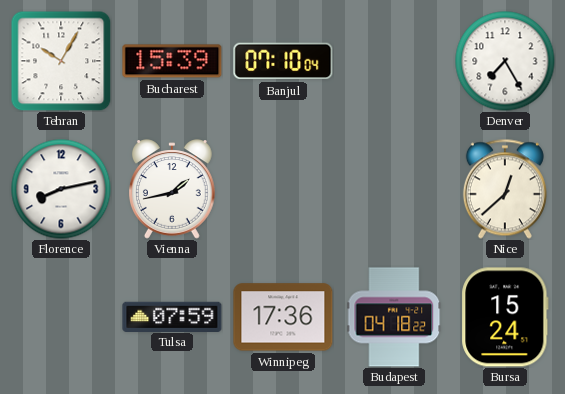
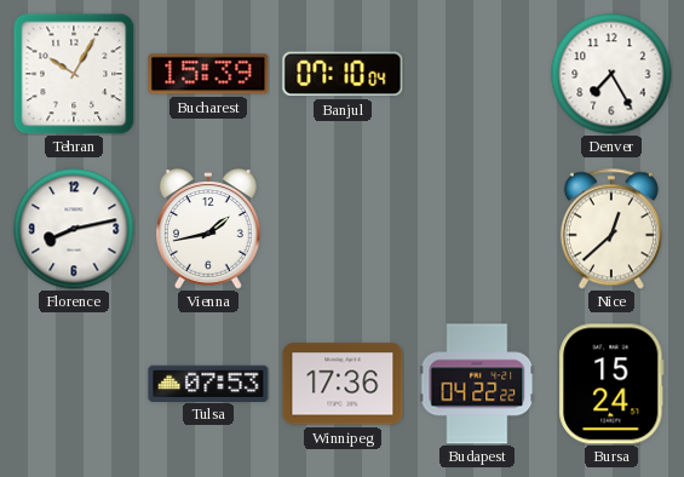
Tulsa: 07:59 -> 07:53
Budapest: 04:18 -> 04:22
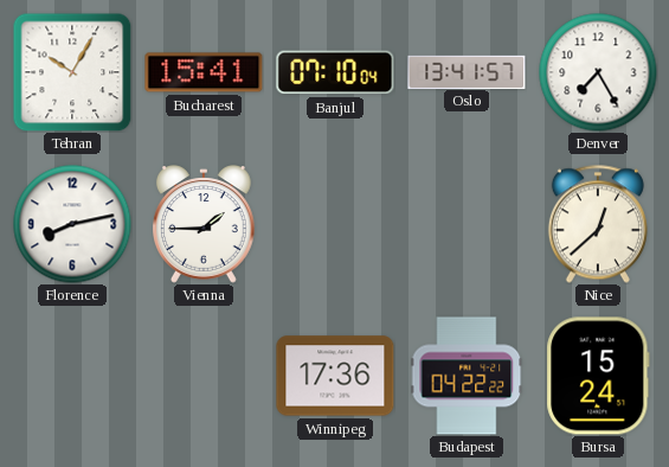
Bucharest: 15:39 -> 15:41
Oslo: none -> 13:41
Vienna: 1:43 -> 1:45
Tulsa: 07:53 -> none
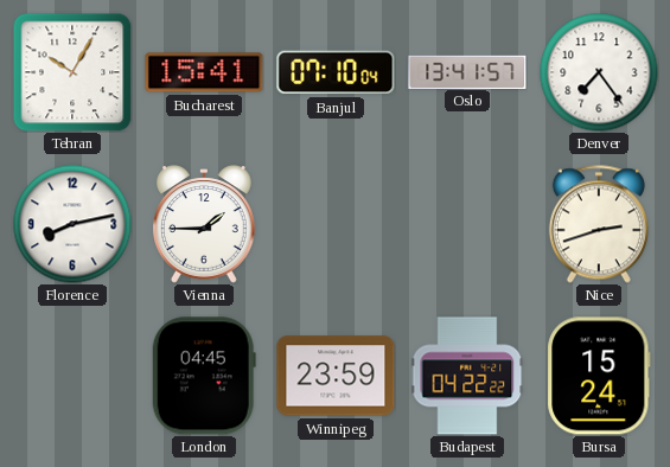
Denver: 7:25 -> 7:24
Nice: 12:38 -> 2:42
London: none -> 04:45
Winnipeg: 17:36 -> 23:59
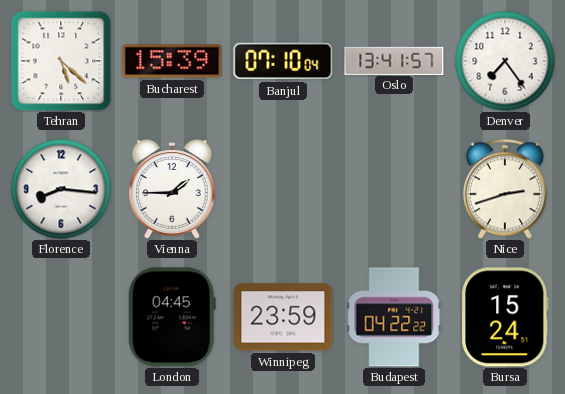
Tehran: 10:05 -> 5:22
Bucharest: 15:41 -> 15:39
Florence: 8:13 -> 8:16
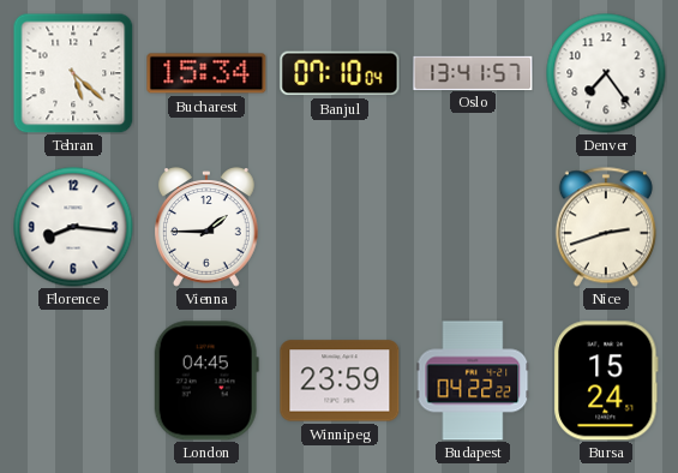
Bucharest: 15:39 -> 15:34
